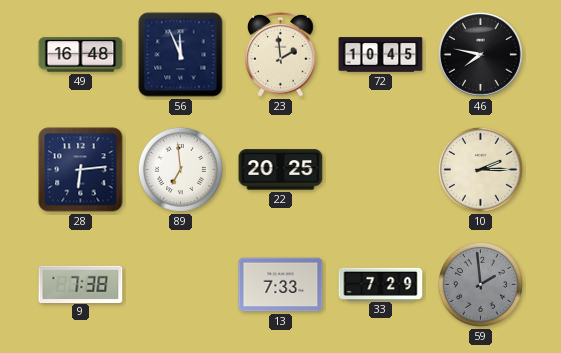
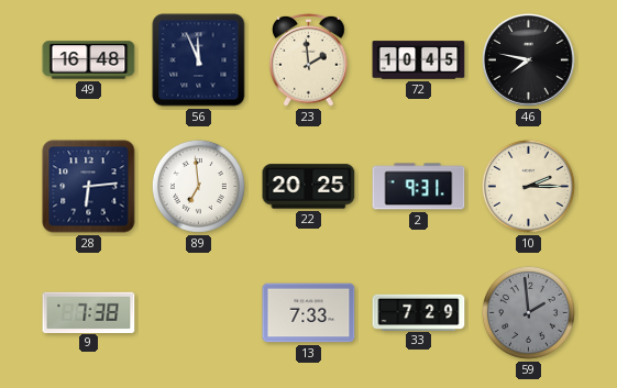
2: none -> 9:31
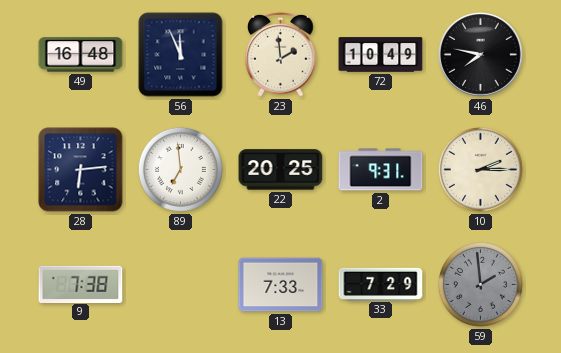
72: 10:45 -> 10:49
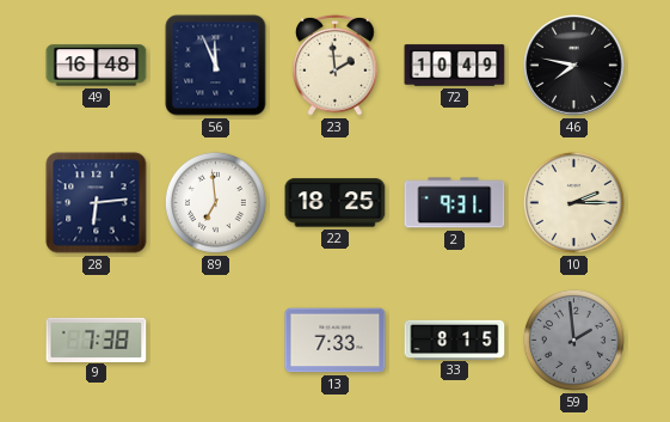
22: 20:25 -> 18:25
33: 7:29 -> 8:15
